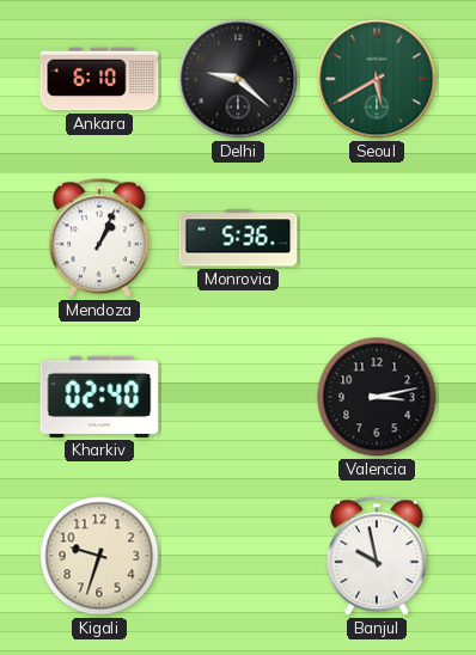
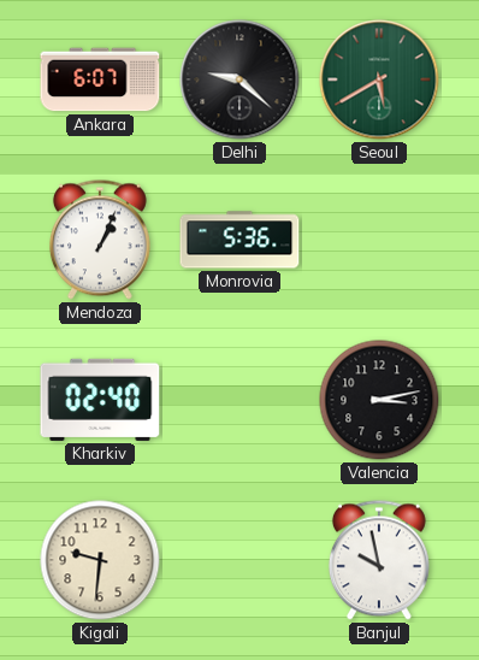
Ankara: 6:10 -> 6:07
Kigali: 9:33 -> 9:31
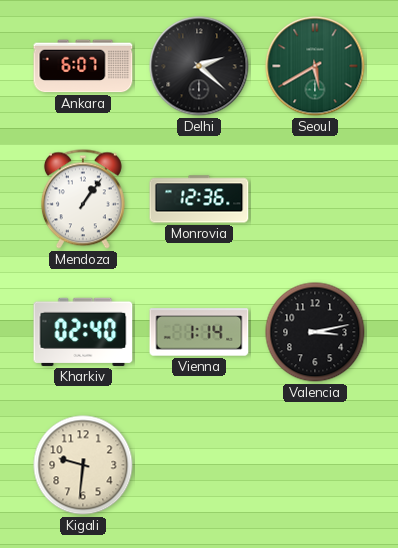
Delhi: 9:22 -> 2:22
Mendoza: 1:04 -> 1:06
Monrovia: 5:36 -> 12:36
Vienna: none -> 1:14
Banjul: 9:58 -> none
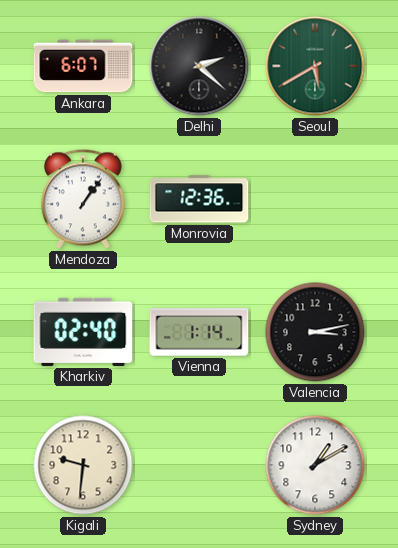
Sydney: none -> 1:10
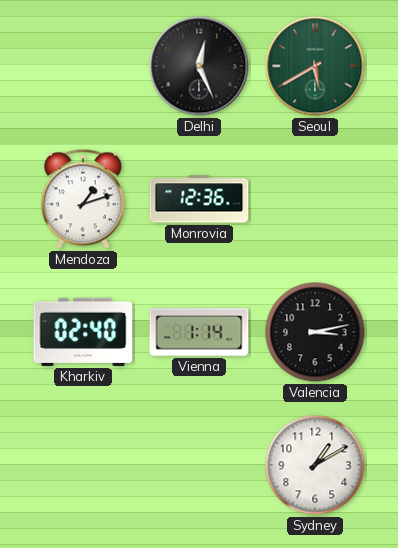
Ankara: 6:07 -> none
Delhi: 2:22 -> 12:26
Mendoza: 1:06 -> 1:12
Kigali: 9:31 -> none
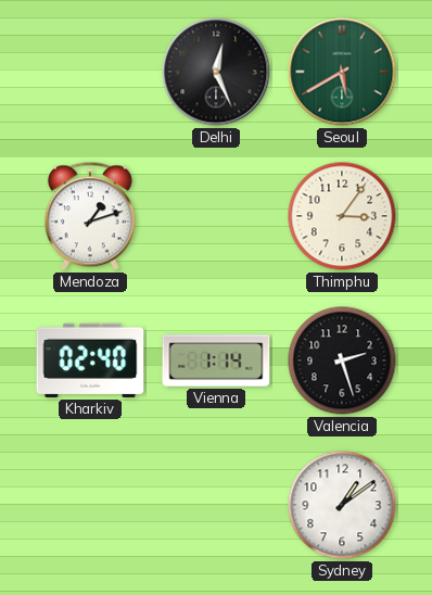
Monrovia: 12:36 -> none
Thimphu: none -> 3:06
Valencia: 3:13 -> 2:27
Sydney: 1:10 -> 1:09
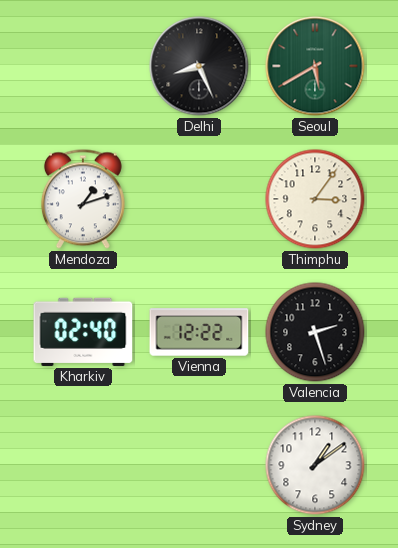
Delhi: 12:26 -> 8:26
Vienna: 1:14 -> 12:22
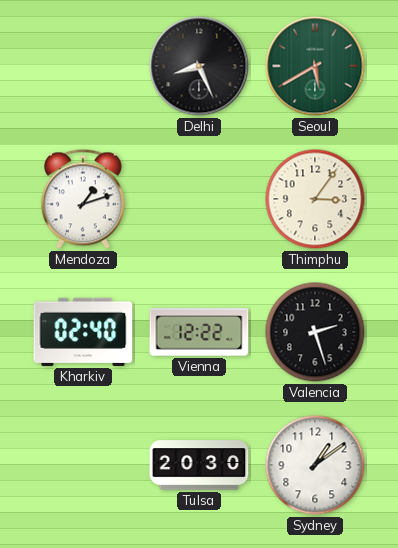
Tulsa: none -> 20:30
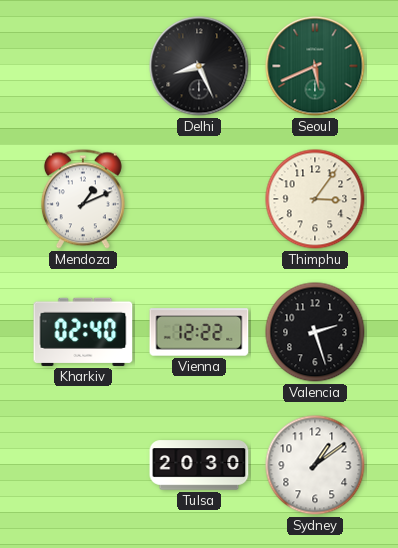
Seoul: 5:40 -> 5:41
Mendoza: 1:12 -> 1:11
